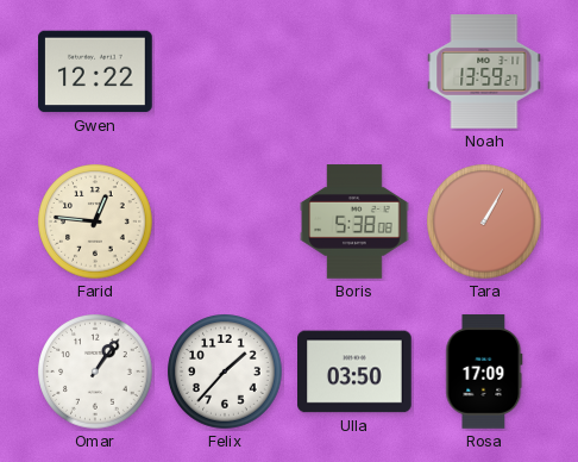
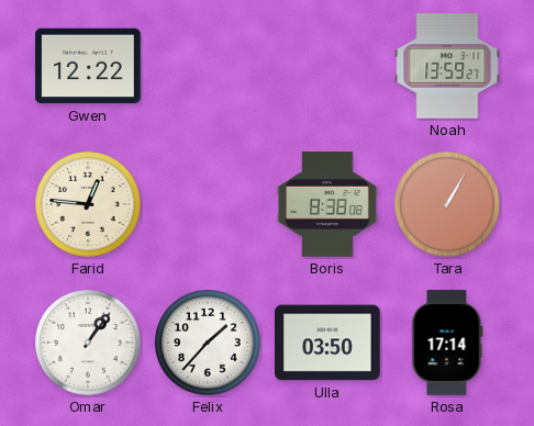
Boris: 5:38 -> 8:38
Rosa: 17:09 -> 17:14
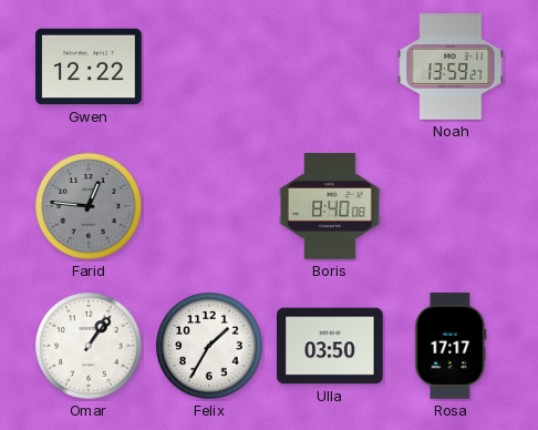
Farid dial: cream -> grey
Boris: 8:38 -> 8:40
Tara: 1:05 -> none
Felix: 1:37 -> 1:35
Rosa: 17:14 -> 17:17
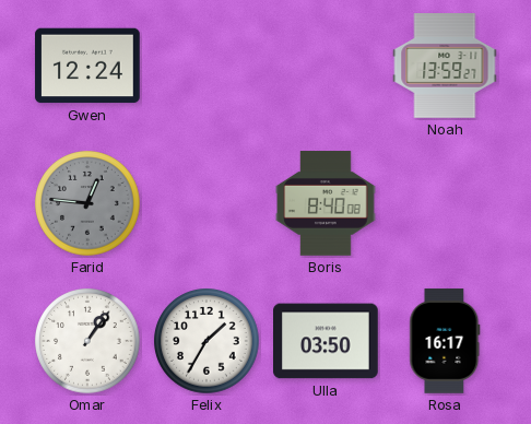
Gwen: 12:22 -> 12:24
Rosa: 17:17 -> 16:17
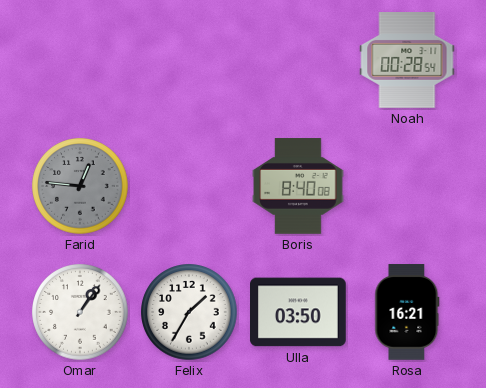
Gwen: 12:24 -> none
Noah: 13:59 -> 00:28
Rosa: 16:17 -> 16:21
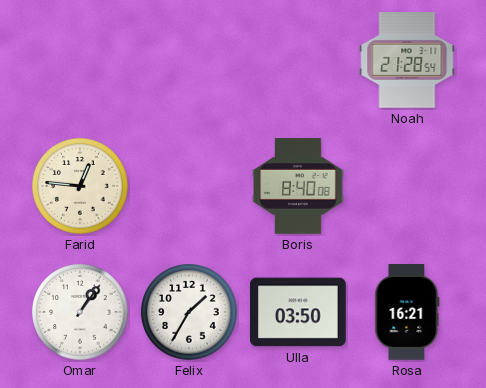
Noah: 00:28 -> 21:28
Farid dial: grey -> cream
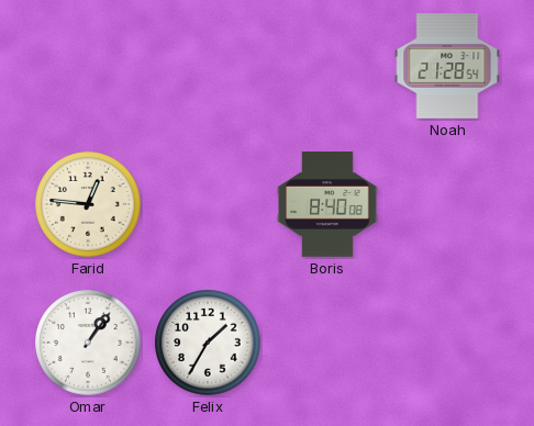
Ulla: 03:50 -> none
Rosa: 16:21 -> none
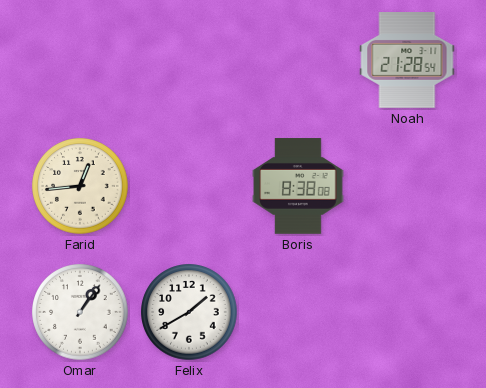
Farid: 12:46 -> 12:44
Boris: 8:40 -> 8:38
Felix: 1:35 -> 1:40
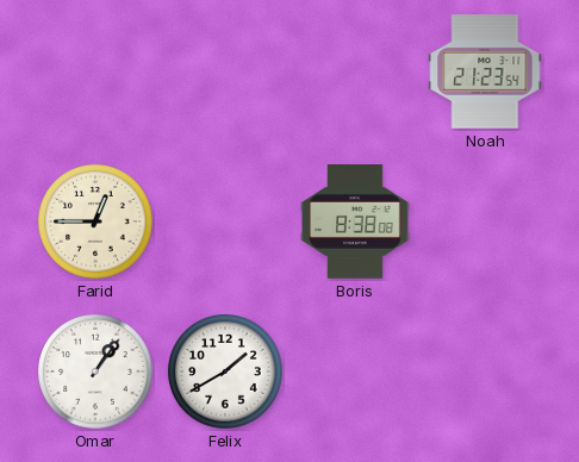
Noah: 21:28 -> 21:23
Farid: 12:44 -> 12:45
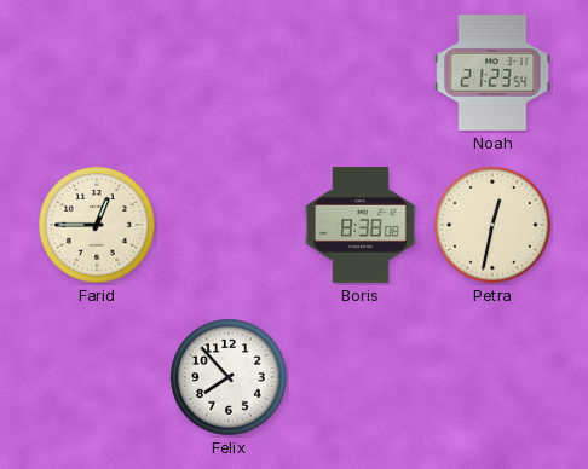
Petra: none -> 12:32
Omar: 1:06 -> none
Felix: 1:40 -> 7:53
